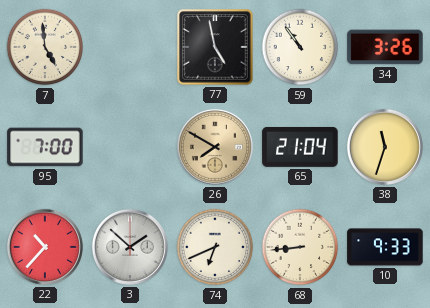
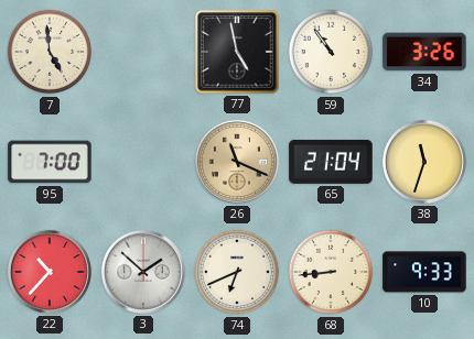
26: 7:50 -> 11:19
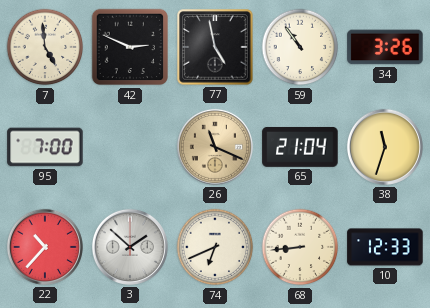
42: none -> 2:49
10: 9:33 -> 12:33
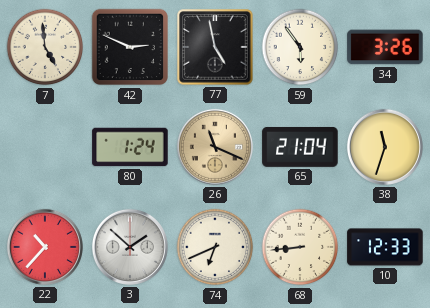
59: 10:54 -> 5:54
95: 7:00 -> none
80: none -> 1:24
